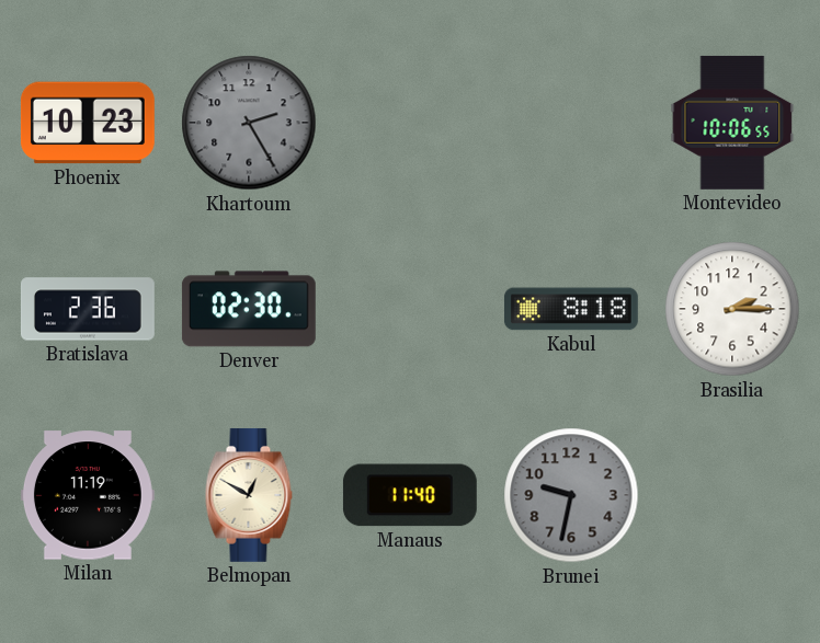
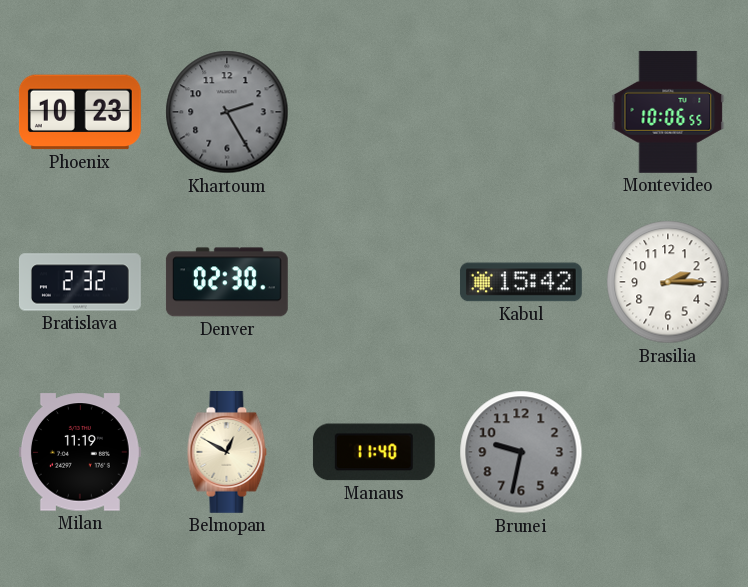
Bratislava: 2:36 -> 2:32
Kabul: 8:18 -> 15:42
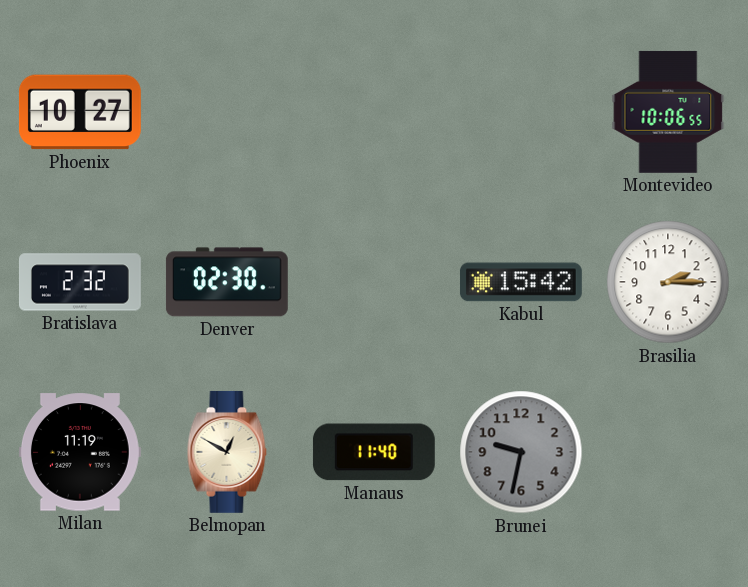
Phoenix: 10:23 -> 10:27
Khartoum: 2:25 -> none
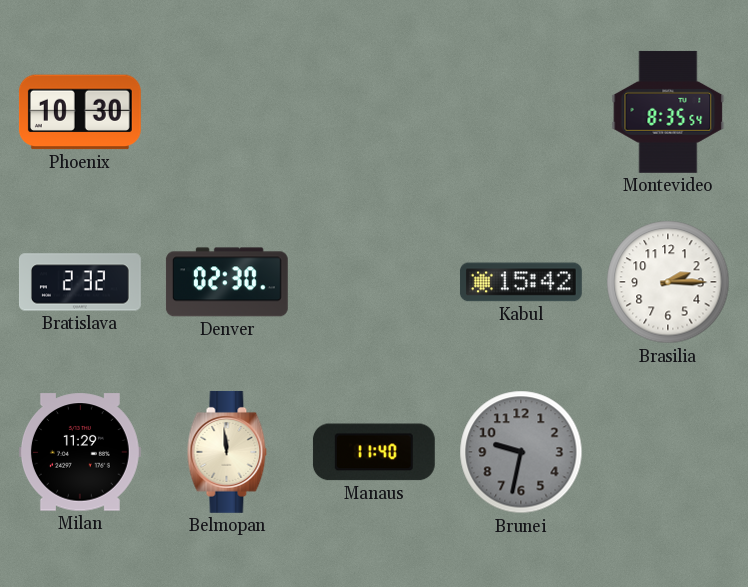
Phoenix: 10:27 -> 10:30
Montevideo: 10:06 -> 8:35
Milan: 11:19 -> 11:29
Belmopan: 12:50 -> 11:59
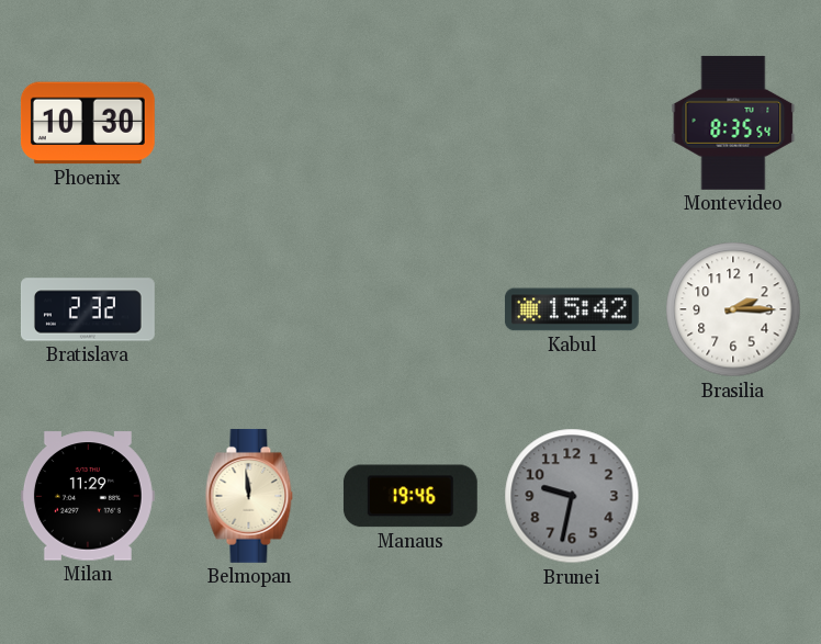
Denver: 02:30 -> none
Manaus: 11:40 -> 19:46
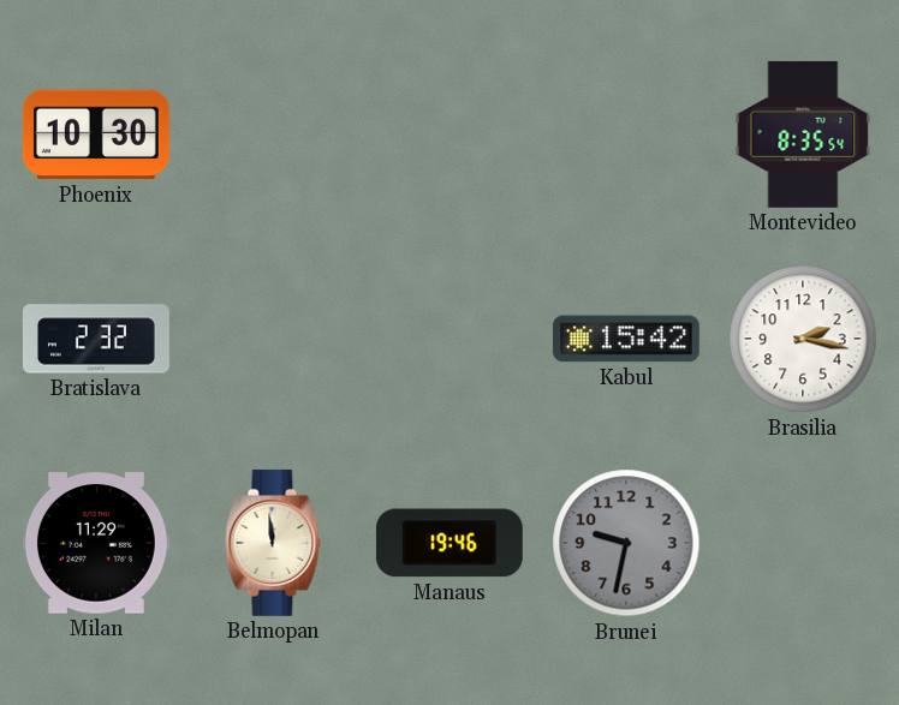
Brasilia: 2:15 -> 2:17
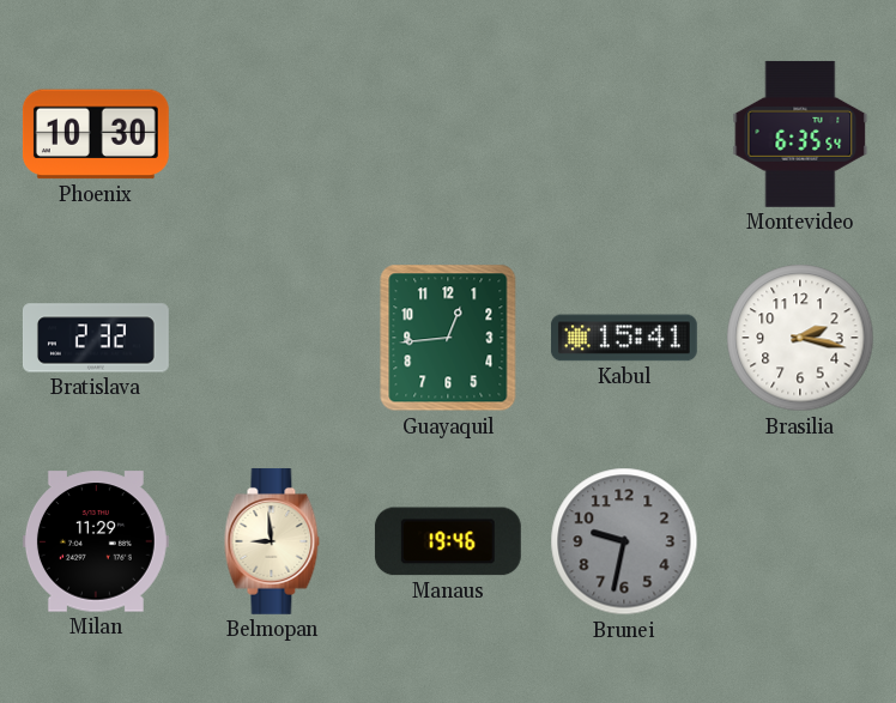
Montevideo: 8:35 -> 6:35
Guayaquil: none -> 12:44
Kabul: 15:42 -> 15:41
Belmopan: 11:59 -> 8:59
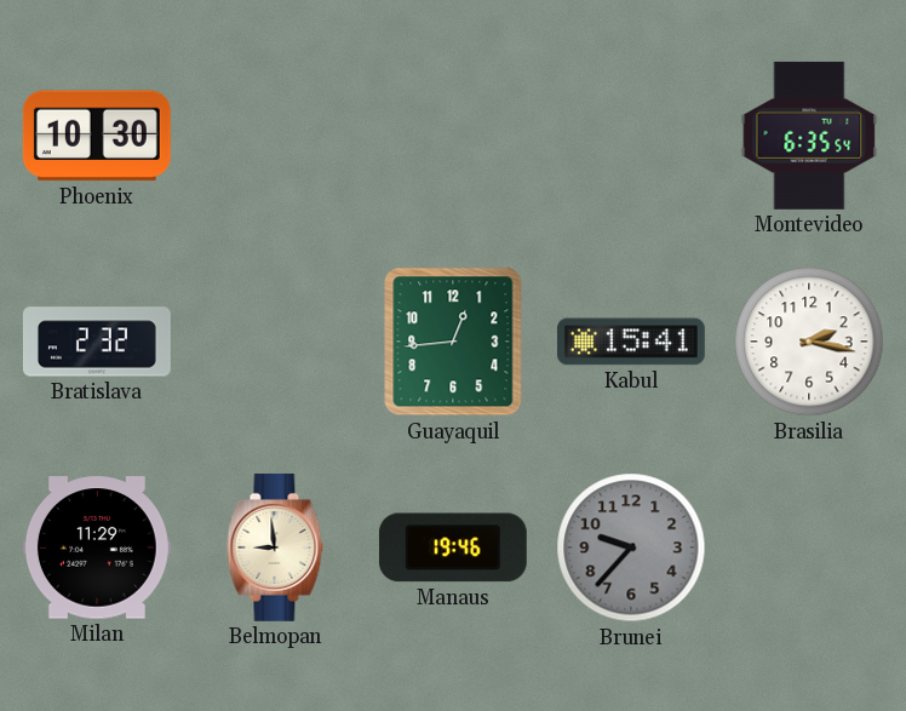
Brunei: 9:32 -> 9:37
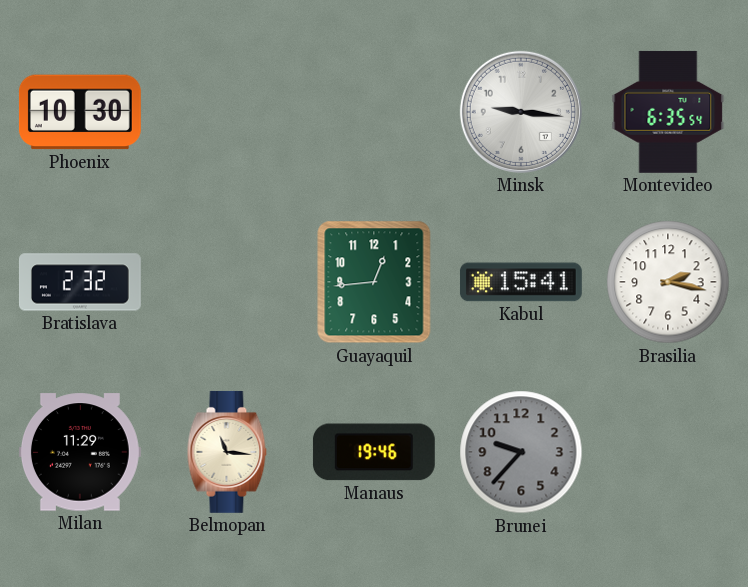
Minsk: none -> 9:16
Belmopan: 8:59 -> 11:16
